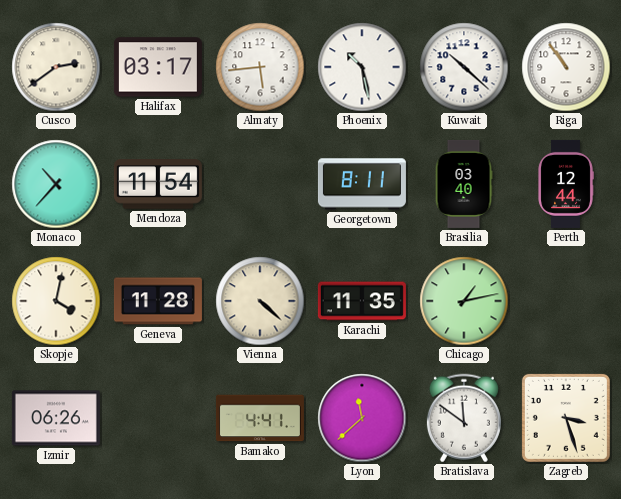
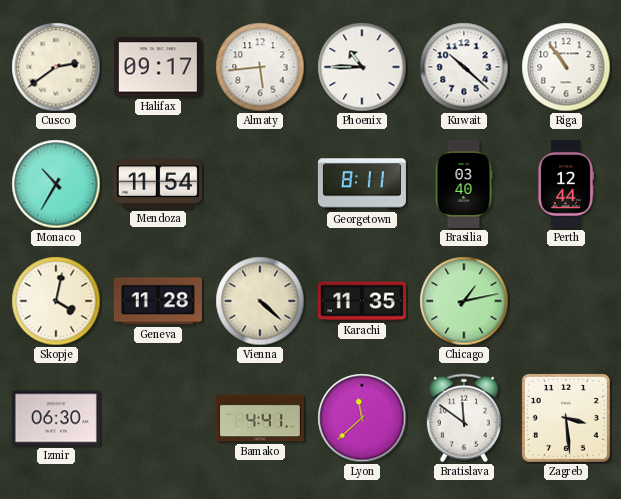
Halifax: 03:17 -> 09:17
Phoenix: 10:28 -> 10:45
Monaco: 10:37 -> 10:35
Izmir: 06:26 -> 06:30
Zagreb: 3:27 -> 3:29
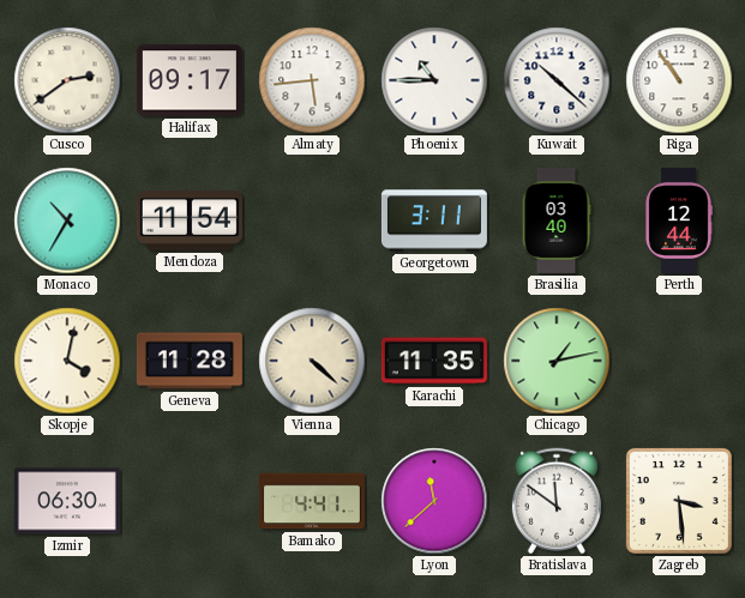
Georgetown: 8:11 -> 3:11
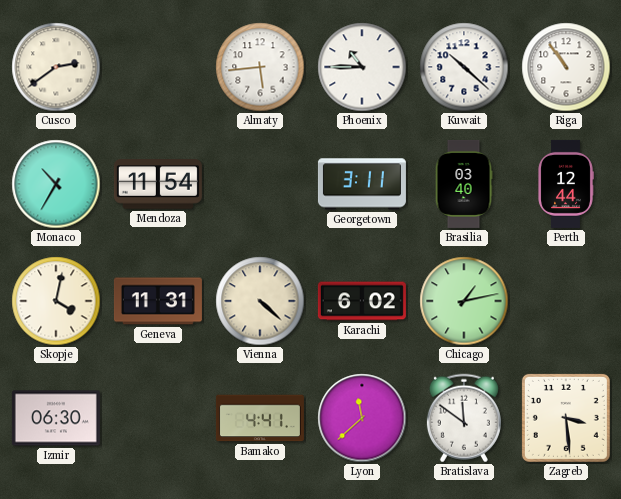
Halifax: 09:17 -> none
Geneva: 11:28 -> 11:31
Karachi: 11:35 -> 6:02
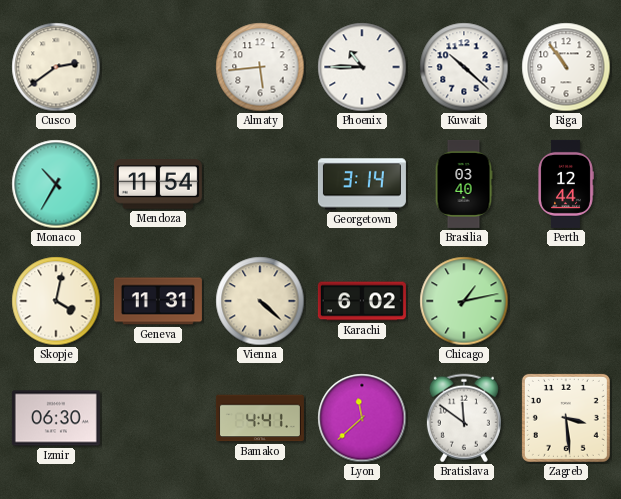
Georgetown: 3:11 -> 3:14
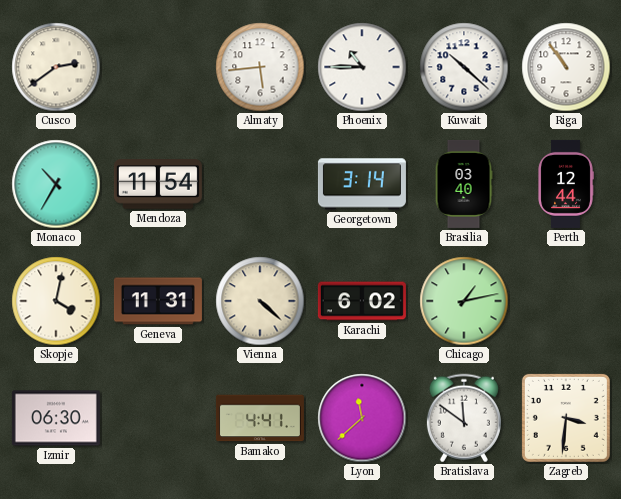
Zagreb: 3:29 -> 3:31
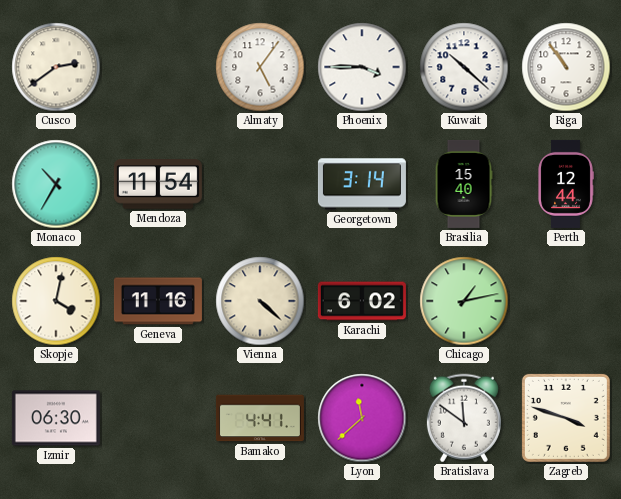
Almaty: 5:44 -> 5:06
Phoenix: 10:45 -> 3:45
Brasilia: 03:40 -> 15:40
Geneva: 11:31 -> 11:16
Zagreb: 3:31 -> 3:48
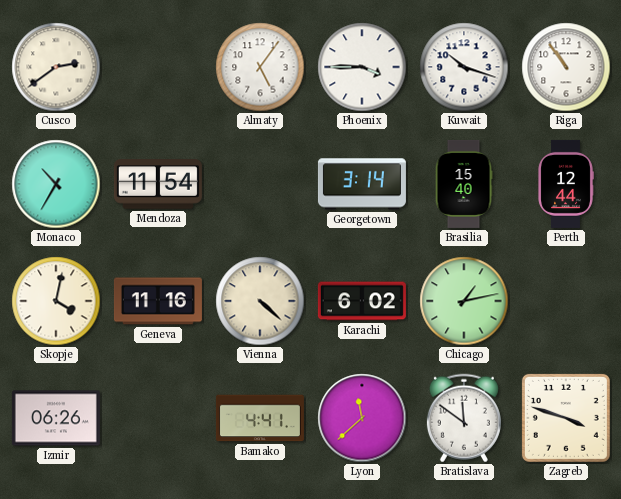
Kuwait: 10:22 -> 10:18
Izmir: 06:30 -> 06:26
